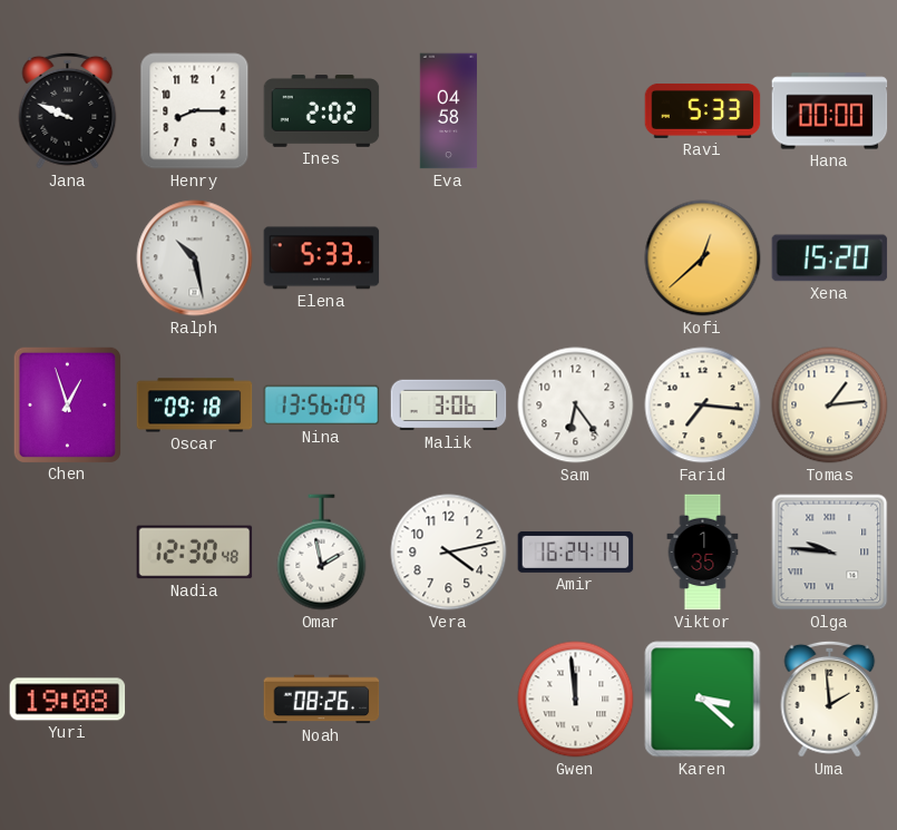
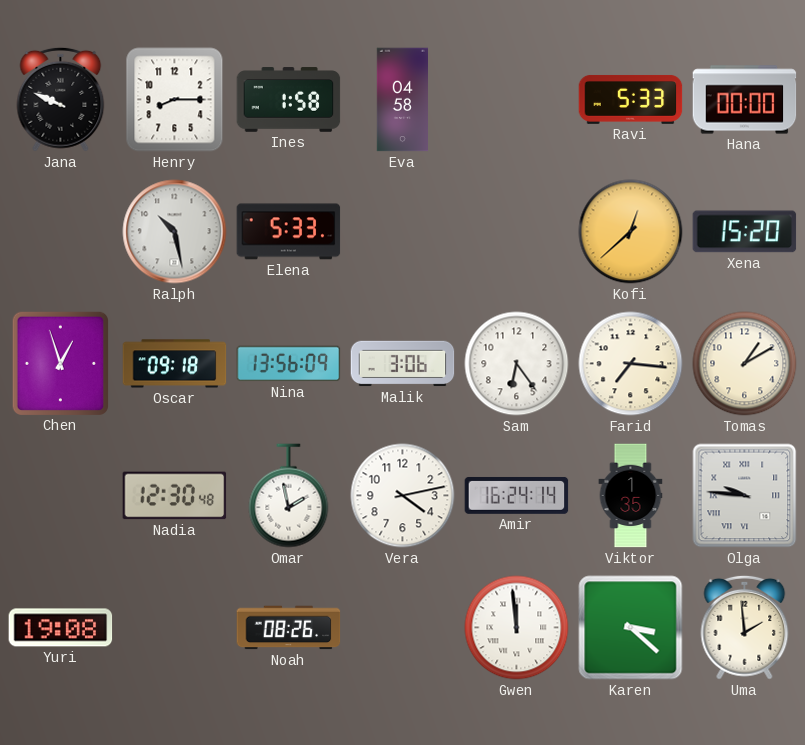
Ines: 2:02 -> 1:58
Tomas: 1:14 -> 1:10
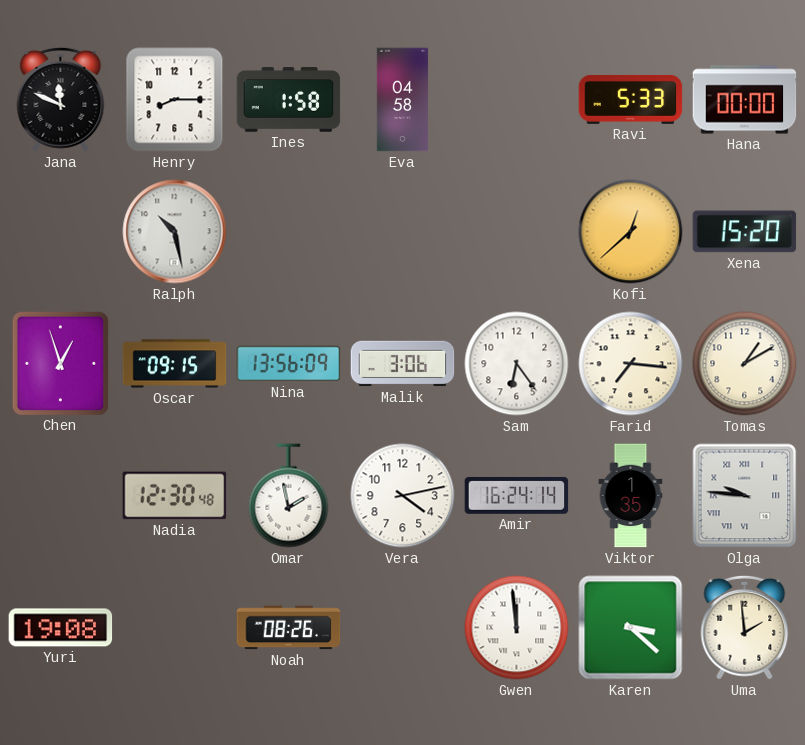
Jana: 9:49 -> 11:49
Elena: 5:33 -> none
Oscar: 09:18 -> 09:15
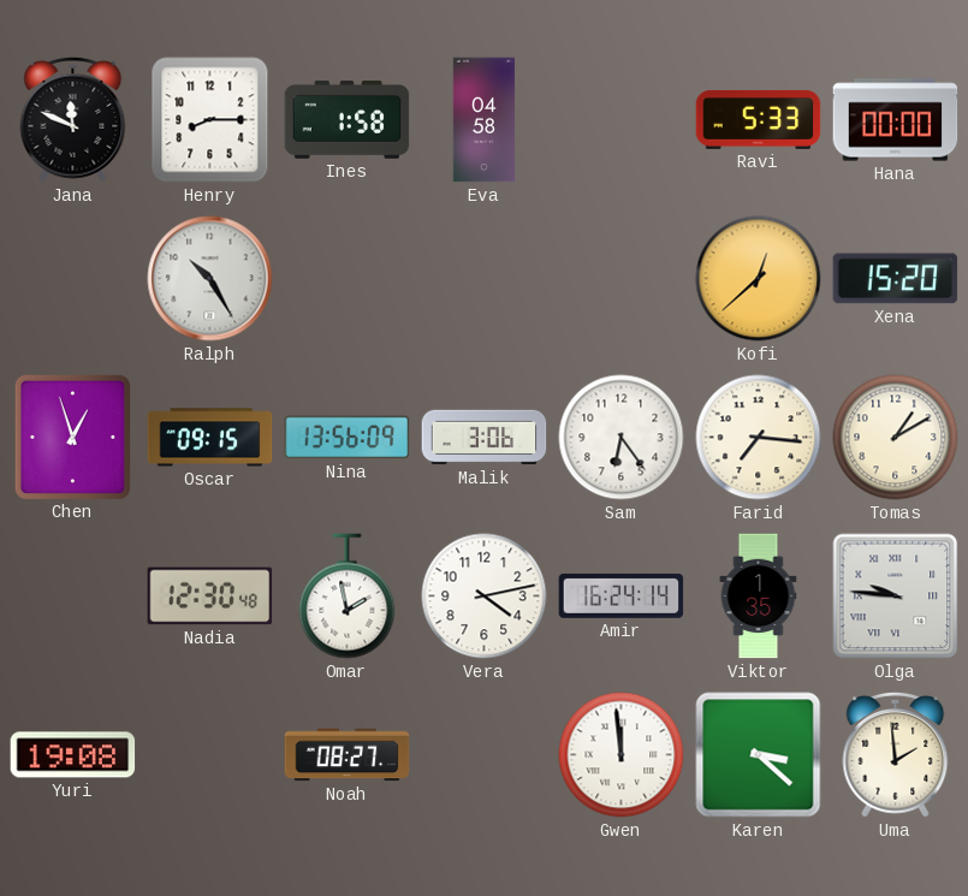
Ralph: 10:28 -> 10:25
Noah: 08:26 -> 08:27
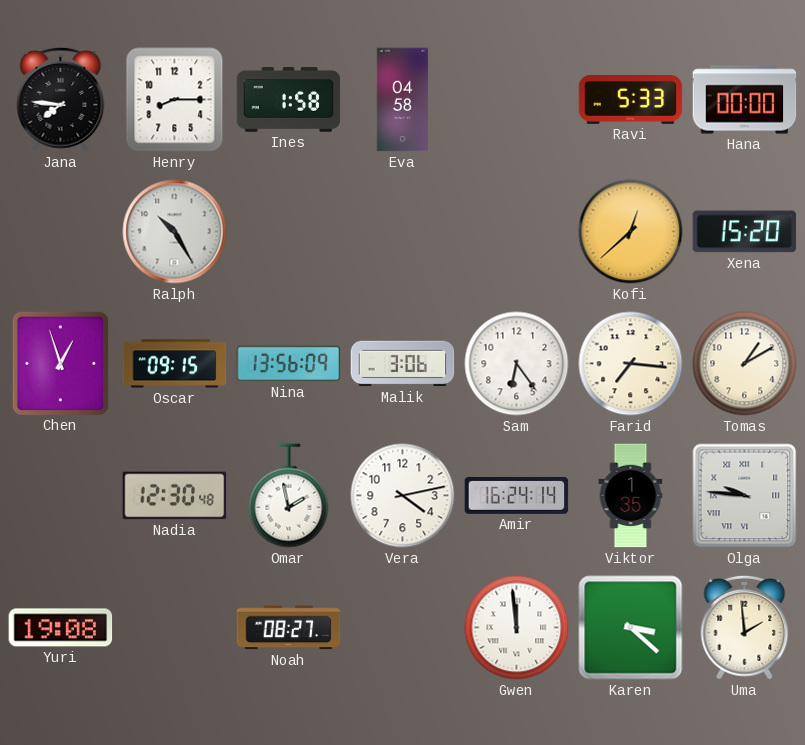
Jana: 11:49 -> 7:46
